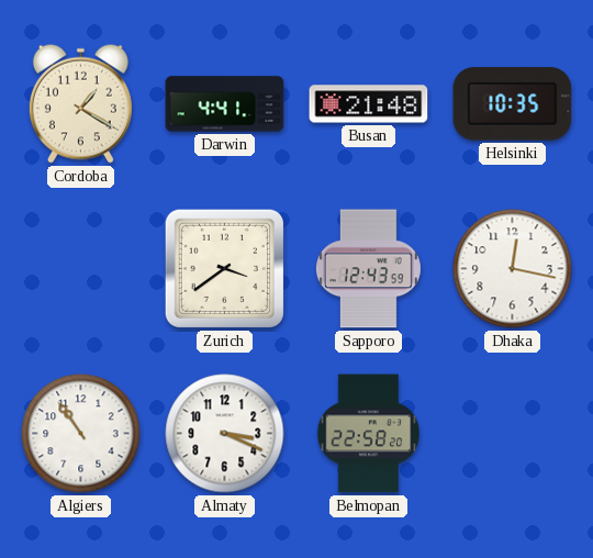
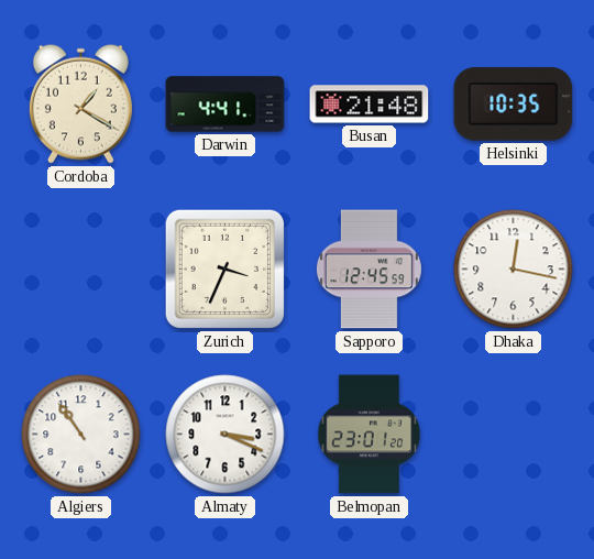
Zurich: 3:39 -> 3:34
Sapporo: 12:43 -> 12:45
Belmopan: 22:58 -> 23:01
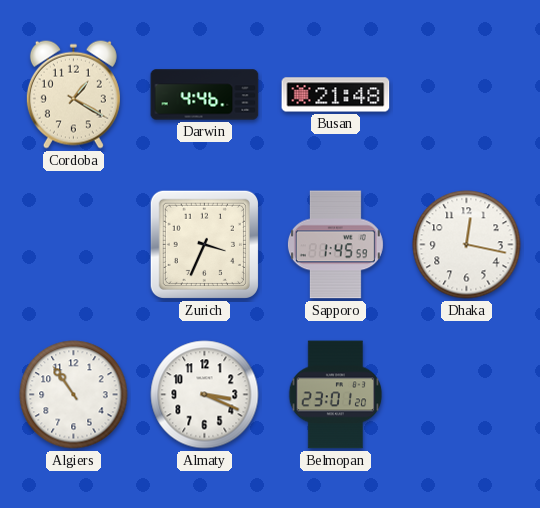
Darwin: 4:41 -> 4:46
Helsinki: 10:35 -> none
Sapporo: 12:45 -> 1:45
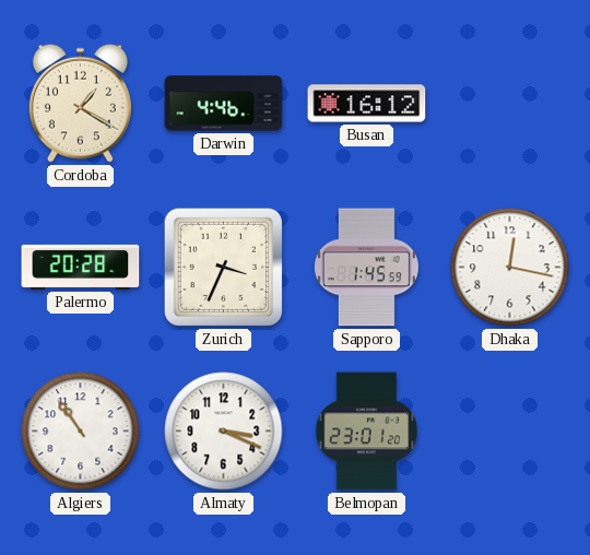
Busan: 21:48 -> 16:12
Palermo: none -> 20:28
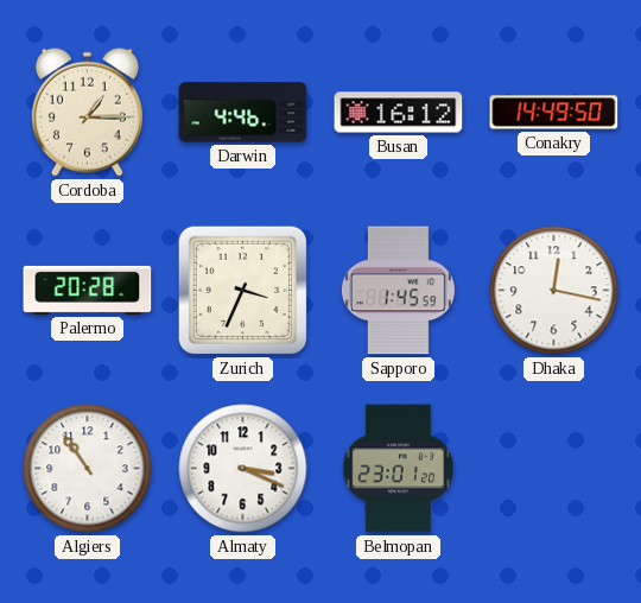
Cordoba: 1:20 -> 1:15
Conakry: none -> 14:49
